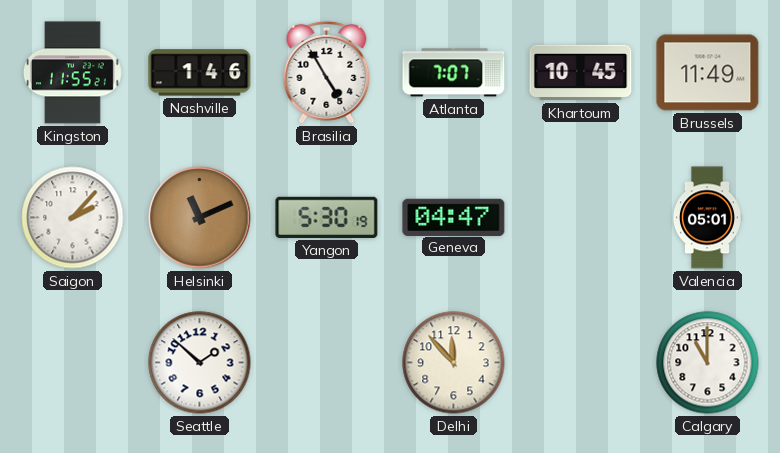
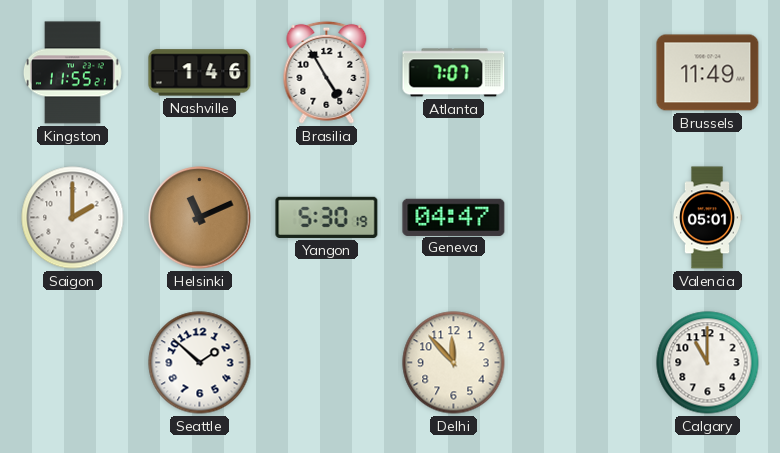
Khartoum: 10:45 -> none
Saigon: 2:07 -> 2:00
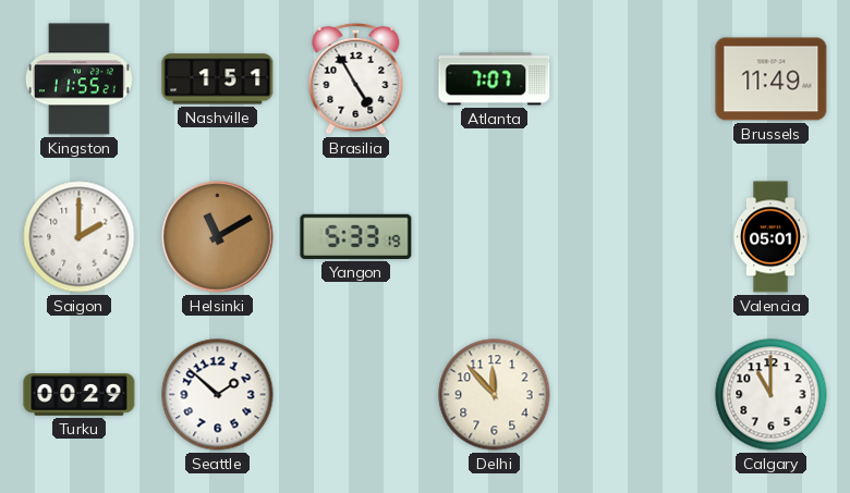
Nashville: 1:46 -> 1:51
Helsinki: 11:11 -> 11:10
Yangon: 5:30 -> 5:33
Geneva: 04:47 -> none
Turku: none -> 00:29
